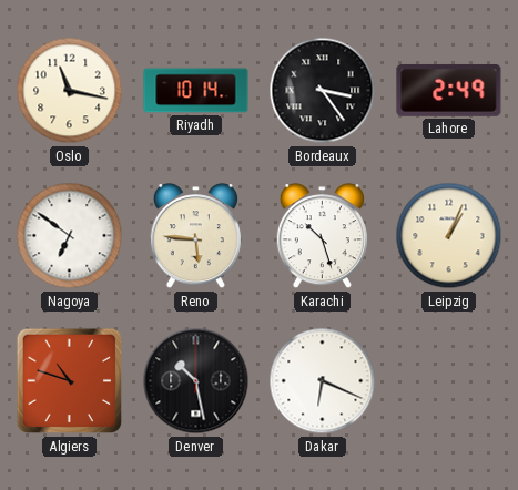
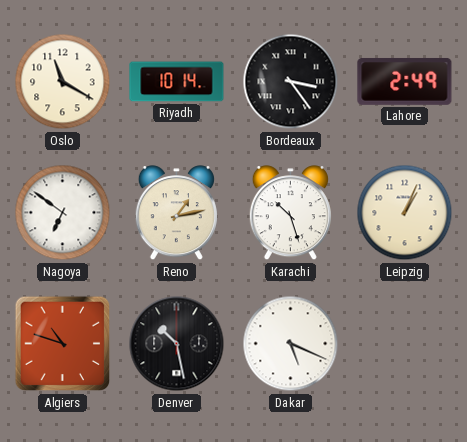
Oslo: 11:17 -> 11:20
Reno: 5:46 -> 1:13
Dakar: 6:19 -> 5:19
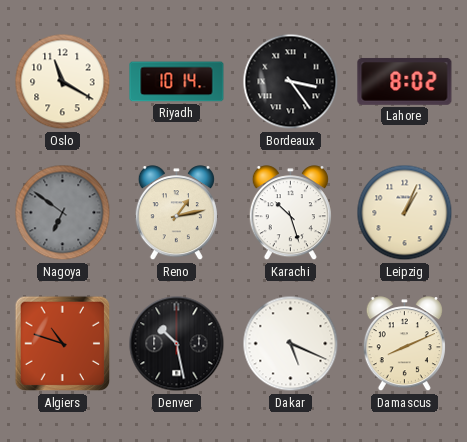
Lahore: 2:49 -> 8:02
Nagoya dial: white -> grey
Damascus: none -> 8:11
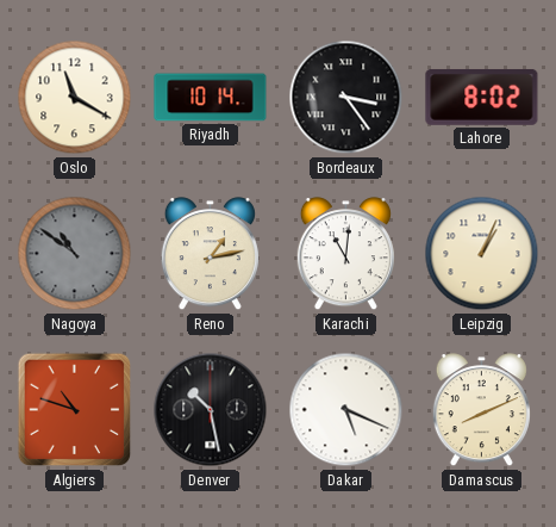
Nagoya: 6:51 -> 10:51
Karachi: 10:27 -> 11:01
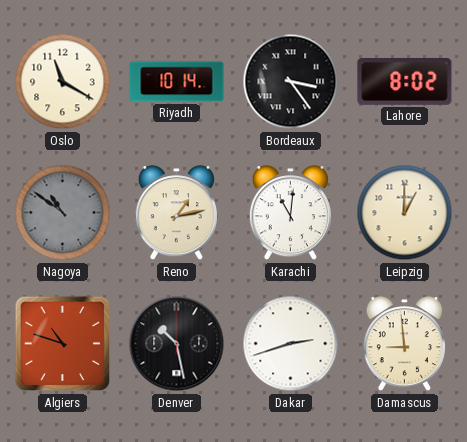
Leipzig: 1:04 -> 1:00
Dakar: 5:19 -> 2:42
Damascus: 8:11 -> 8:59
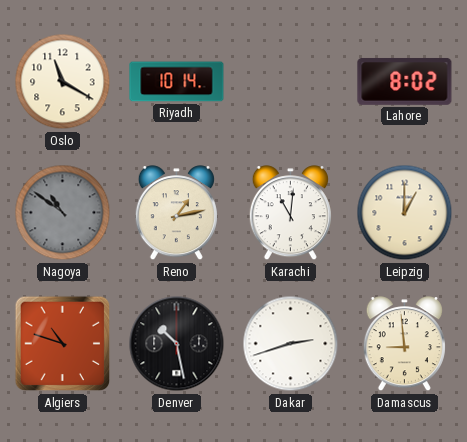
Bordeaux: 3:24 -> none
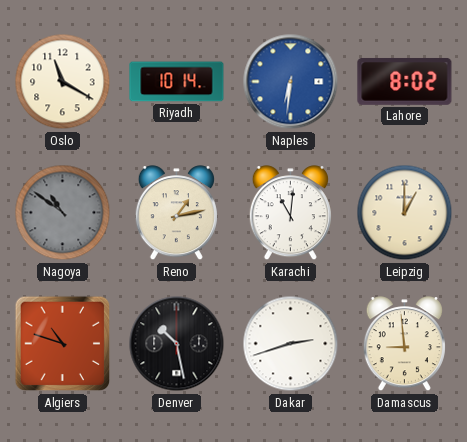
Naples: none -> 6:31
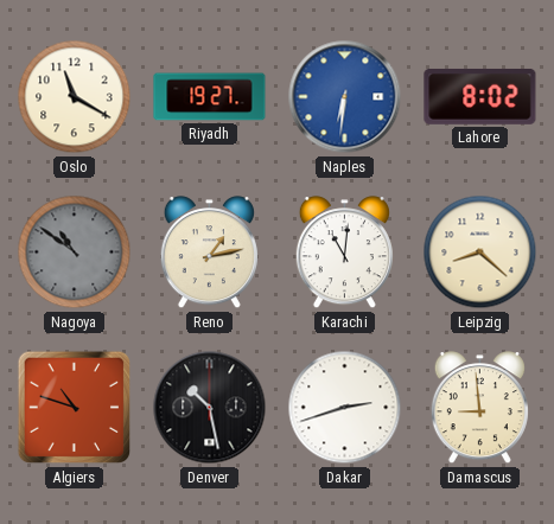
Riyadh: 10:14 -> 19:27
Leipzig: 1:00 -> 8:22
